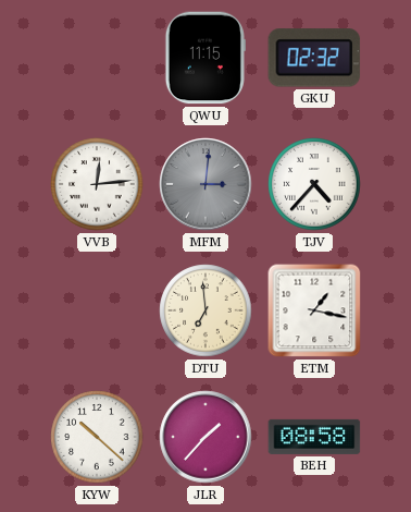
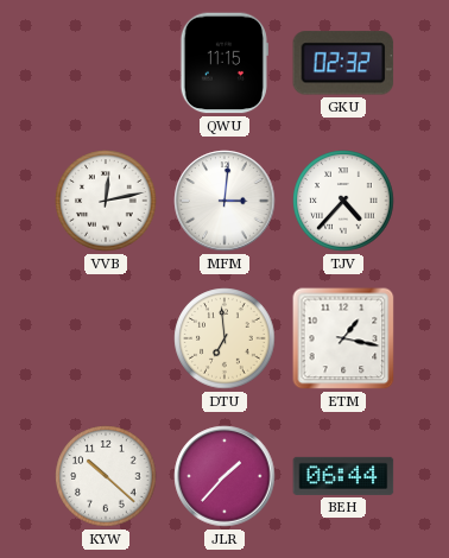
VVB: 12:14 -> 12:13
MFM dial: grey -> white
BEH: 08:58 -> 06:44
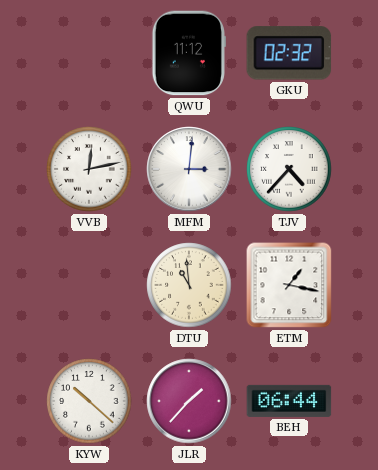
QWU: 11:15 -> 11:12
DTU: 6:59 -> 10:59
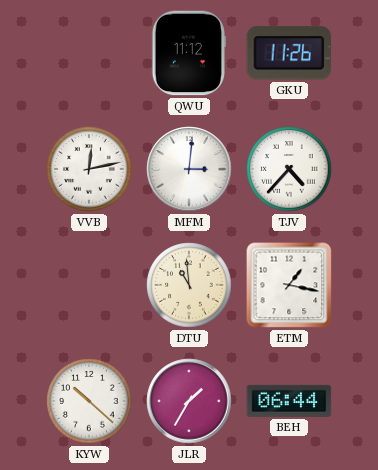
GKU: 02:32 -> 11:26
JLR: 1:37 -> 1:35
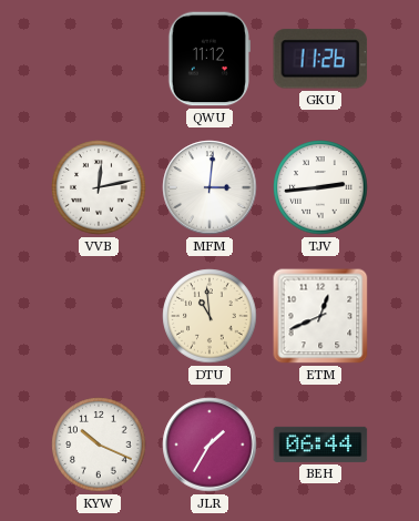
TJV: 4:37 -> 2:44
ETM: 1:17 -> 12:41
KYW: 10:22 -> 10:19
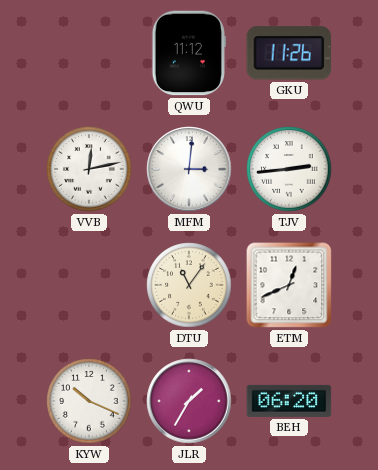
DTU: 10:59 -> 11:06
BEH: 06:44 -> 06:20
